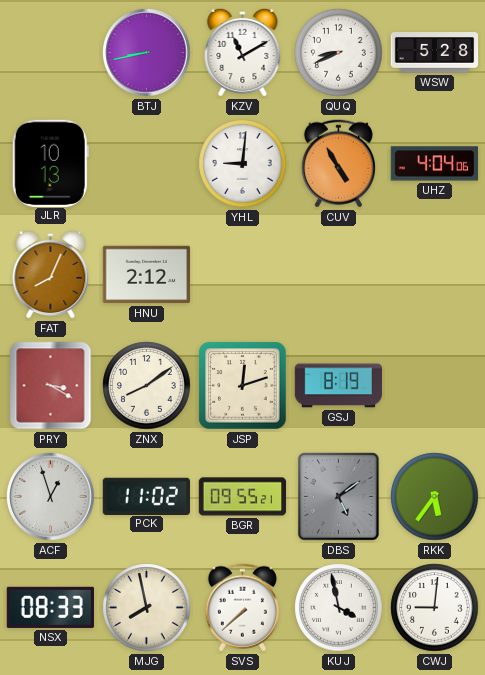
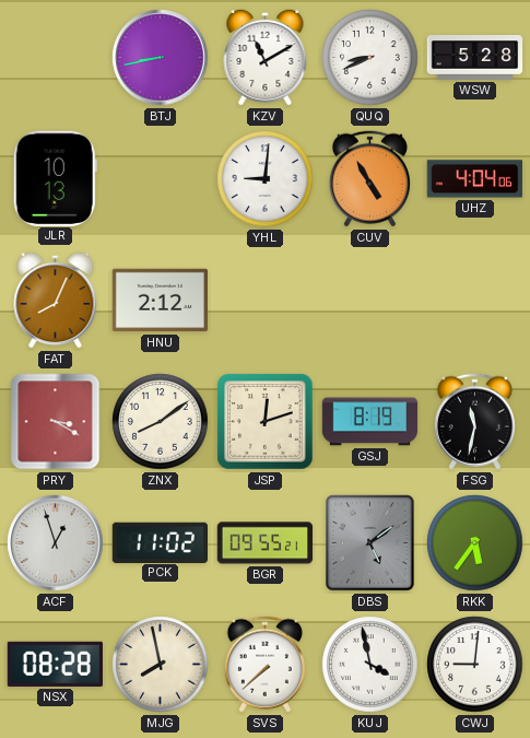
FSG: none -> 11:32
NSX: 08:33 -> 08:28
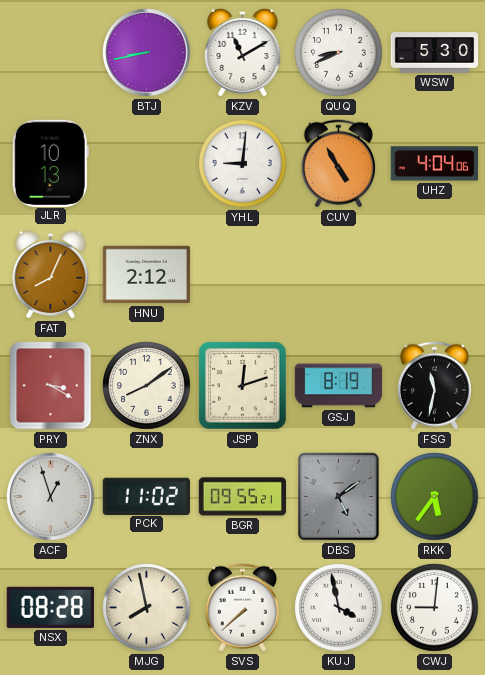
WSW: 5:28 -> 5:30
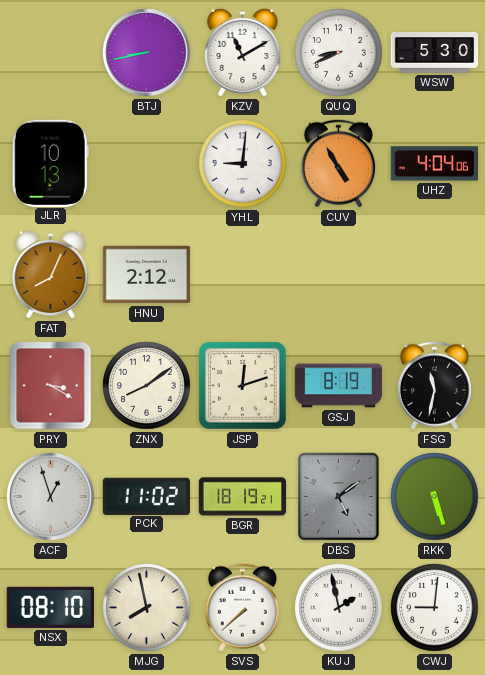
BGR: 09:55 -> 18:19
RKK: 5:36 -> 5:27
NSX: 08:28 -> 08:10
KUJ: 3:58 -> 1:58
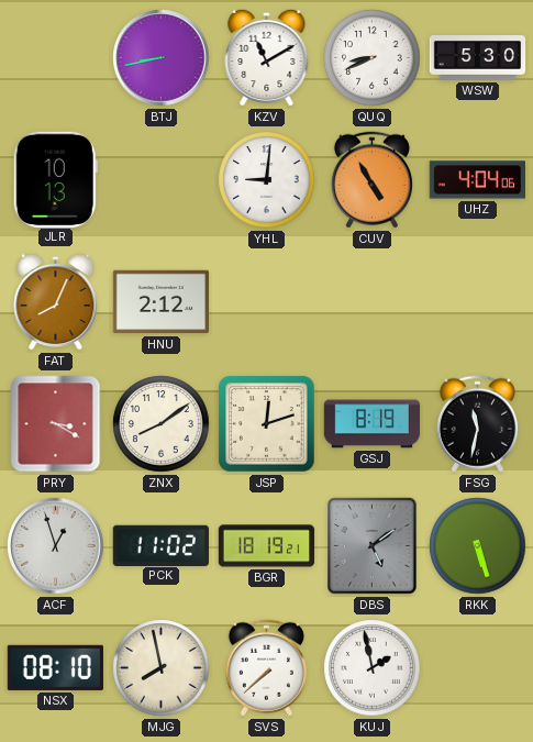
CWJ: 9:01 -> none
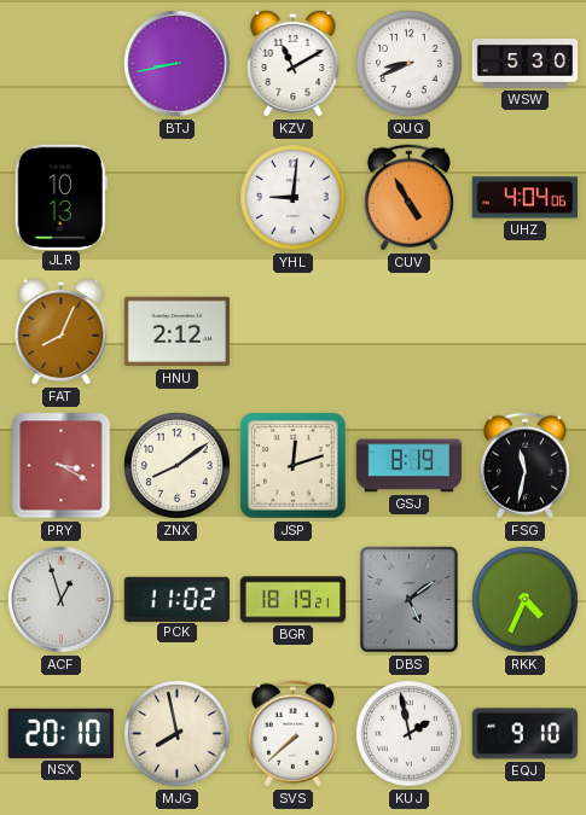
RKK: 5:27 -> 4:34
NSX: 08:10 -> 20:10
EQJ: none -> 9:10
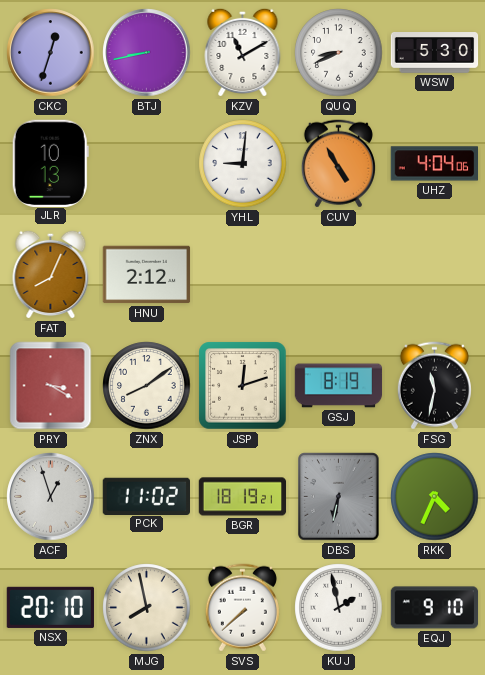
CKC: none -> 12:33
DBS: 5:09 -> 6:32
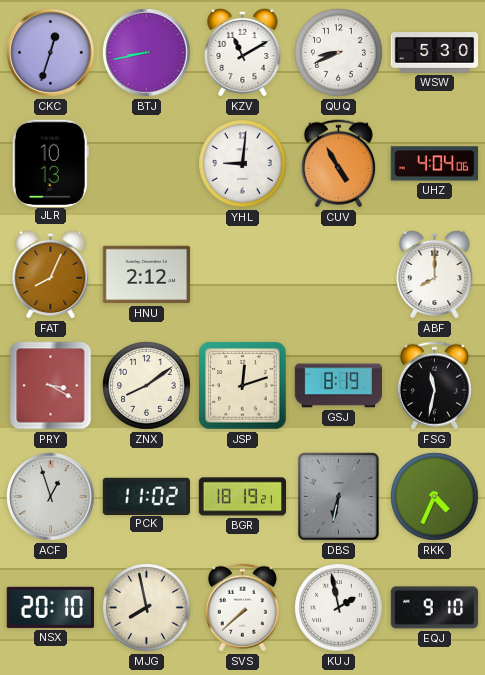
ABF: none -> 8:00
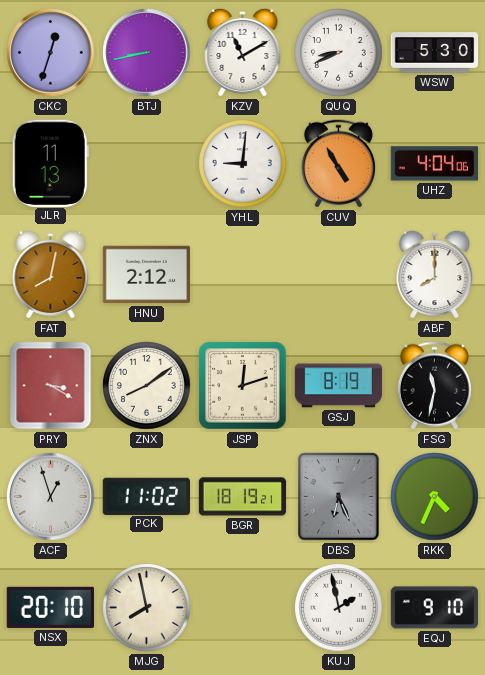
JLR: 10:13 -> 11:13
FAT: 8:04 -> 8:02
DBS: 6:32 -> 6:26
SVS: 7:38 -> none
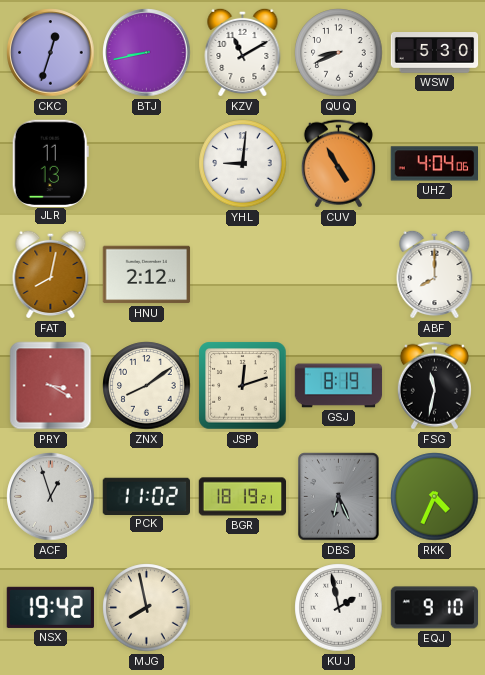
NSX: 20:10 -> 19:42
